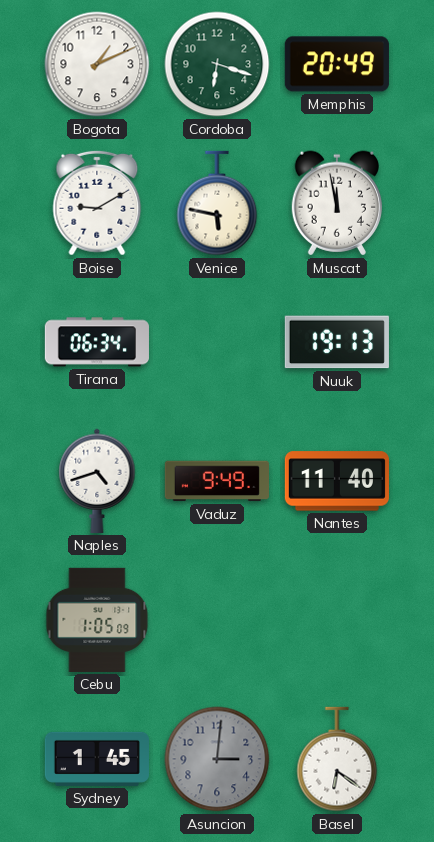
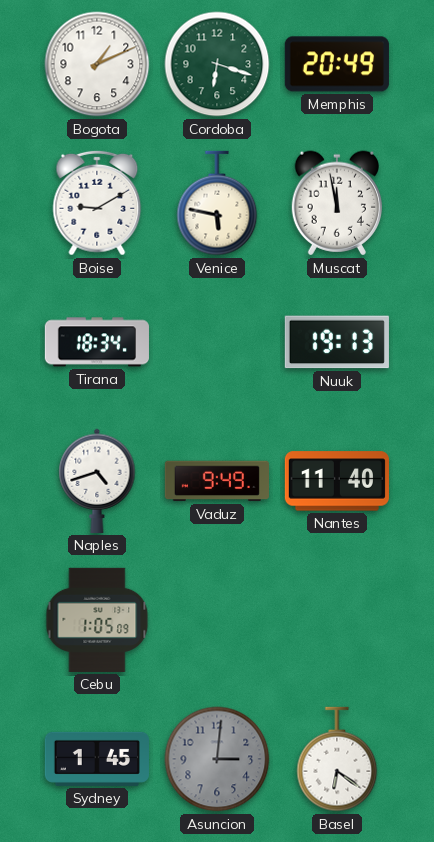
Tirana: 06:34 -> 18:34
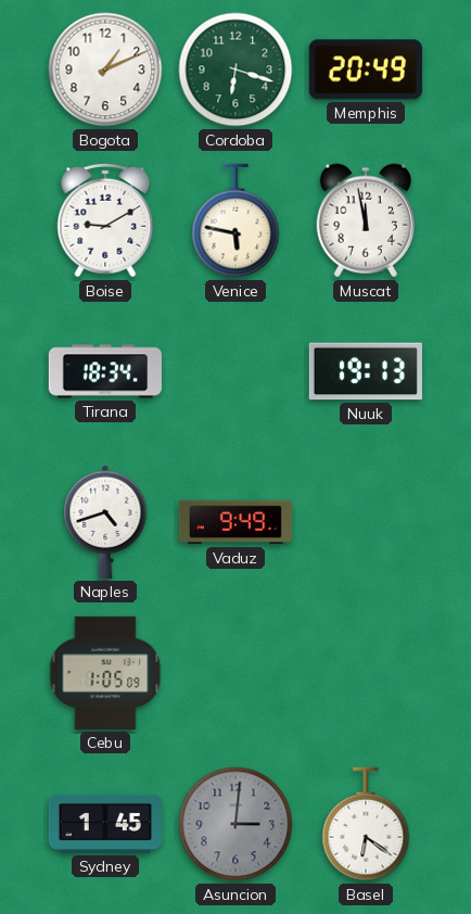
Nantes: 11:40 -> none
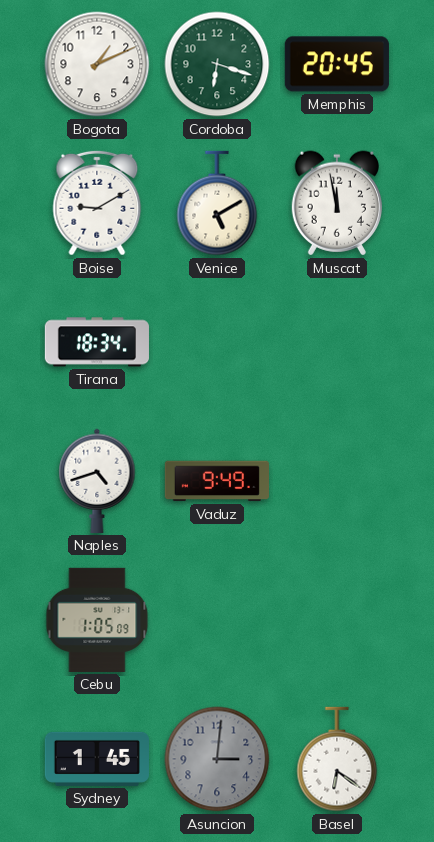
Memphis: 20:49 -> 20:45
Venice: 5:47 -> 5:10
Nuuk: 19:13 -> none
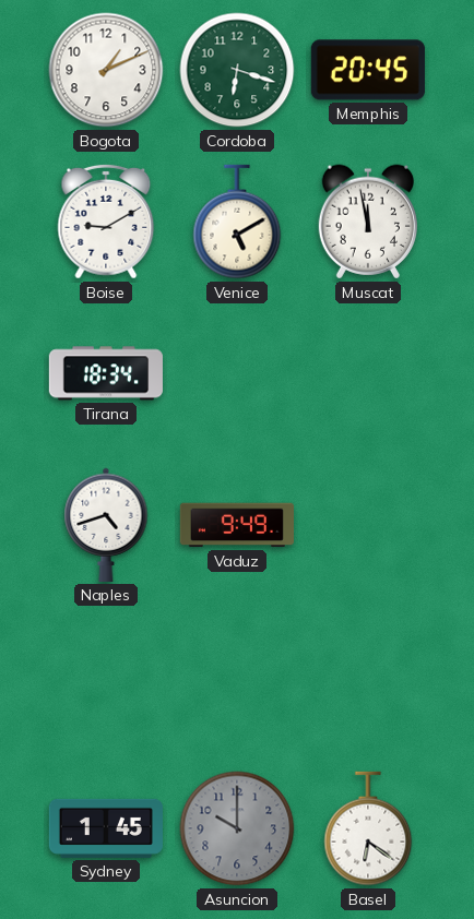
Cebu: 1:05 -> none
Asuncion: 3:01 -> 10:00
